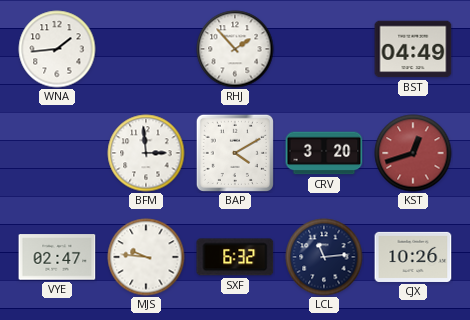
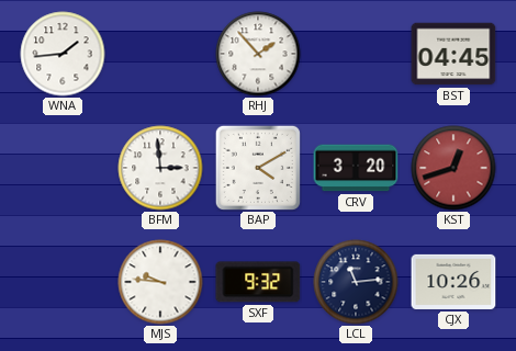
BST: 04:49 -> 04:45
VYE: 02:47 -> none
SXF: 6:32 -> 9:32
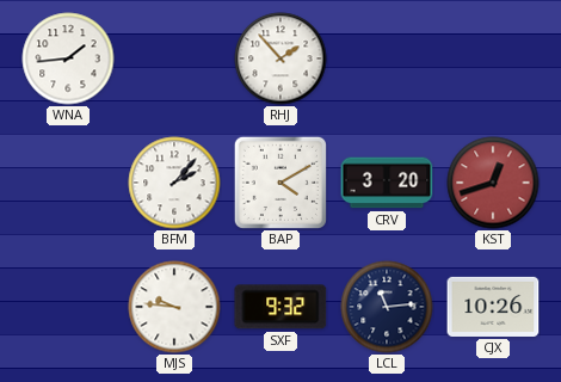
BST: 04:45 -> none
BFM: 2:59 -> 2:07
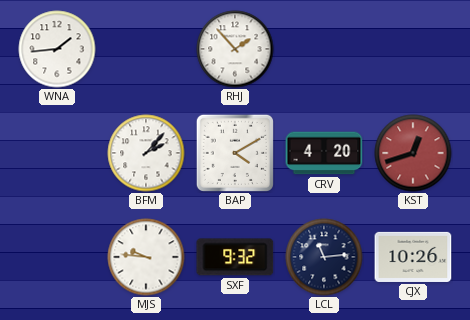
CRV: 3:20 -> 4:20
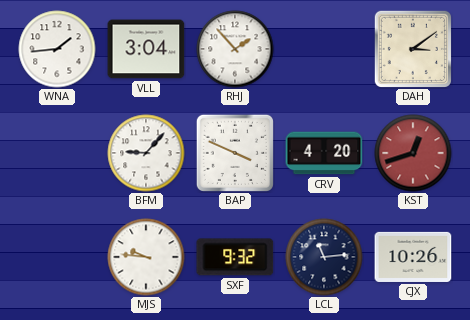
VLL: none -> 3:04
DAH: none -> 3:09
BFM: 2:07 -> 9:07
BAP: 4:10 -> 3:49
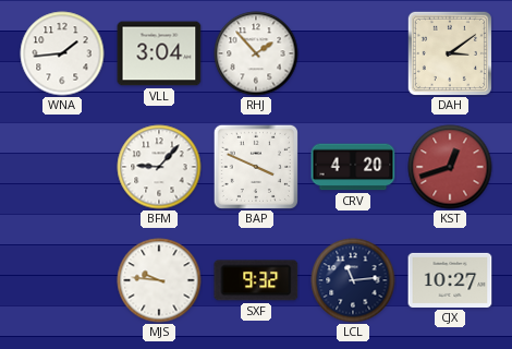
CJX: 10:26 -> 10:27
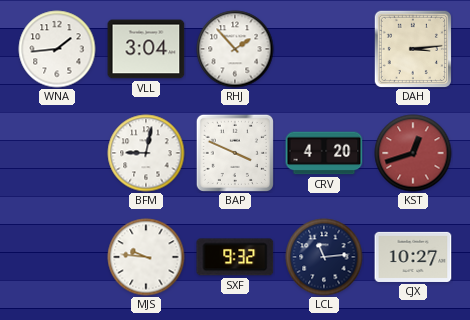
DAH: 3:09 -> 3:14
BFM: 9:07 -> 9:02
